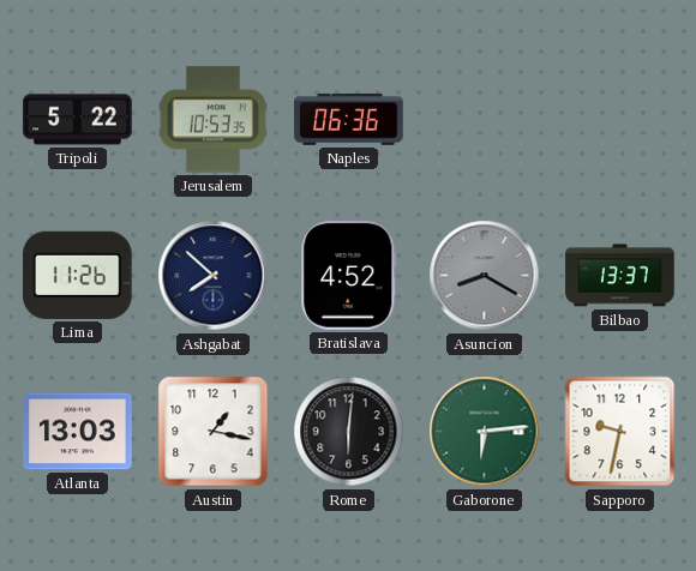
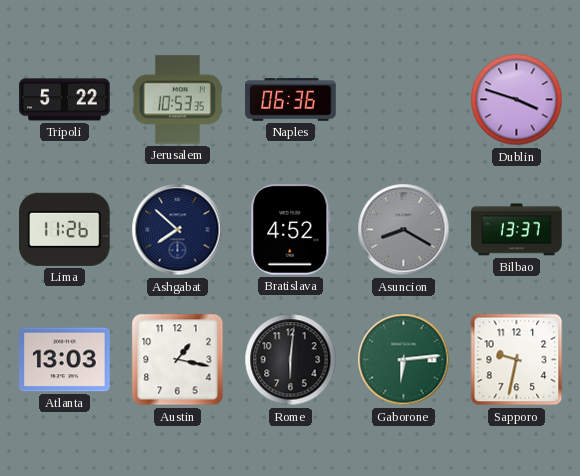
Dublin: none -> 3:48
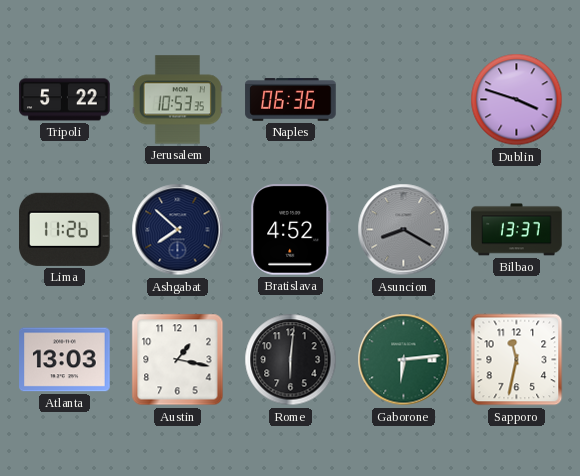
Sapporo: 9:32 -> 11:32
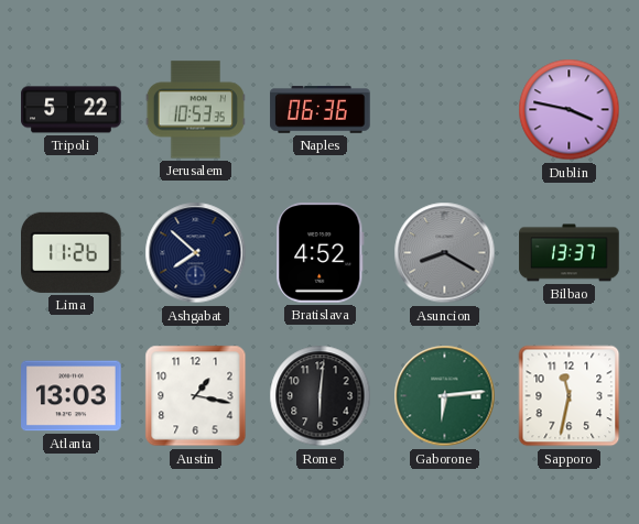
Dublin: 3:48 -> 3:47
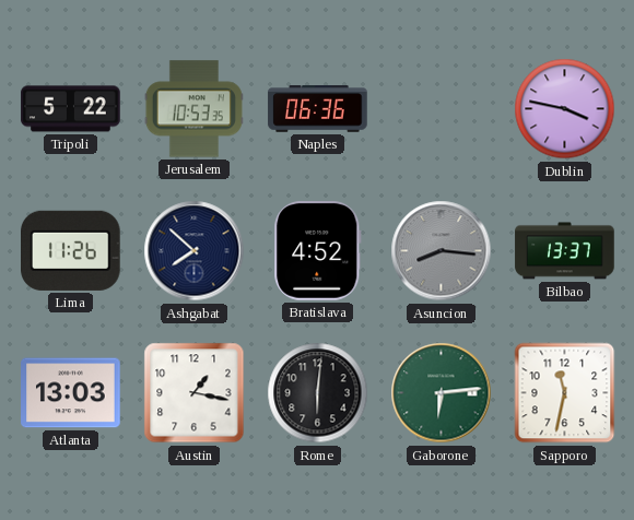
Asuncion: 8:20 -> 8:16
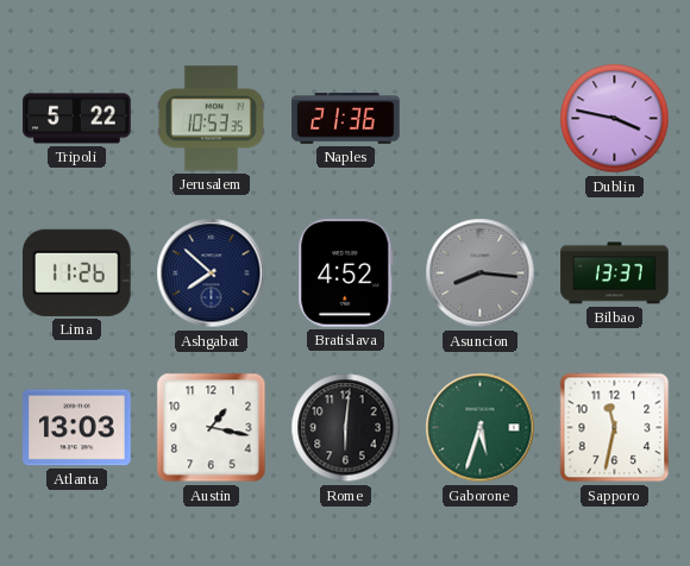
Naples: 06:36 -> 21:36
Gaborone: 6:14 -> 5:33
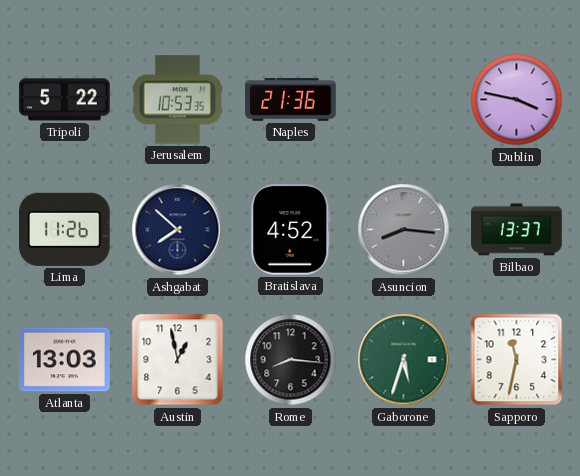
Austin: 1:17 -> 12:58
Rome: 6:01 -> 8:16
